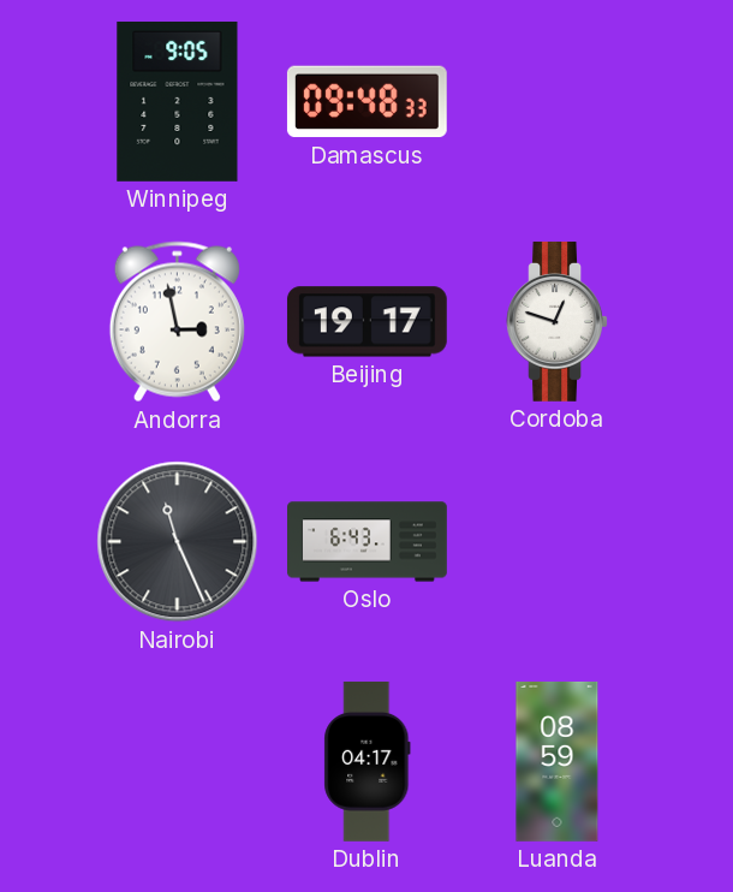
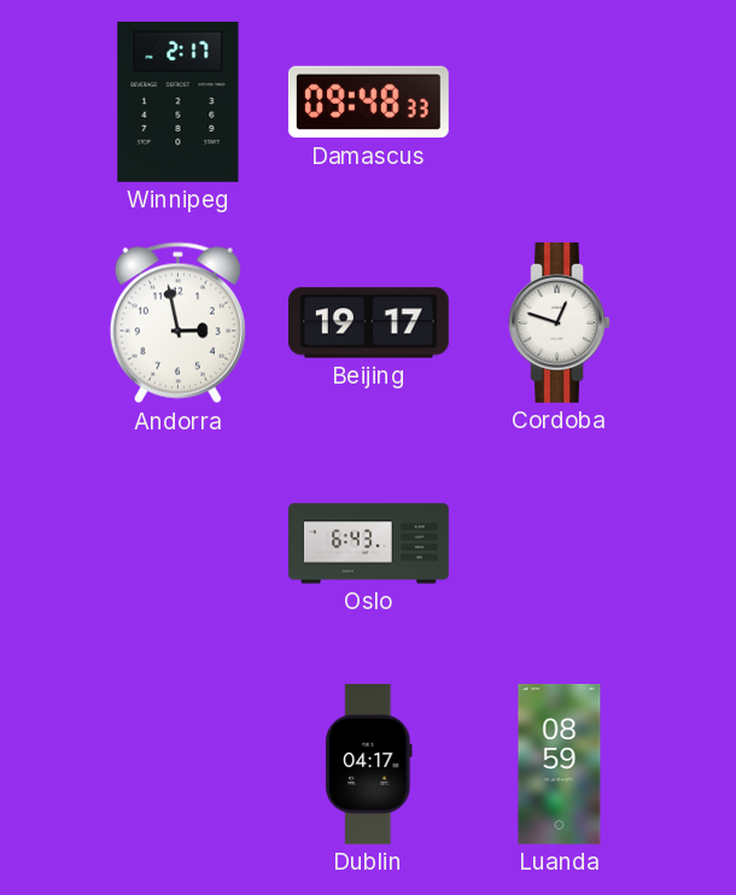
Winnipeg: 9:05 -> 2:17
Nairobi: 11:26 -> none
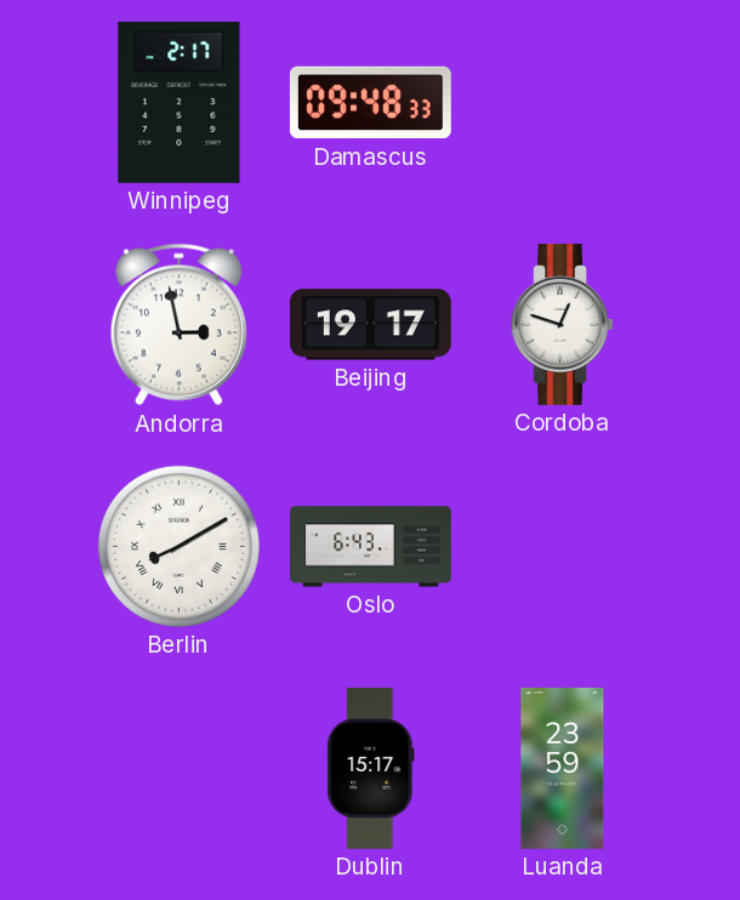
Berlin: none -> 8:10
Dublin: 04:17 -> 15:17
Luanda: 08:59 -> 23:59
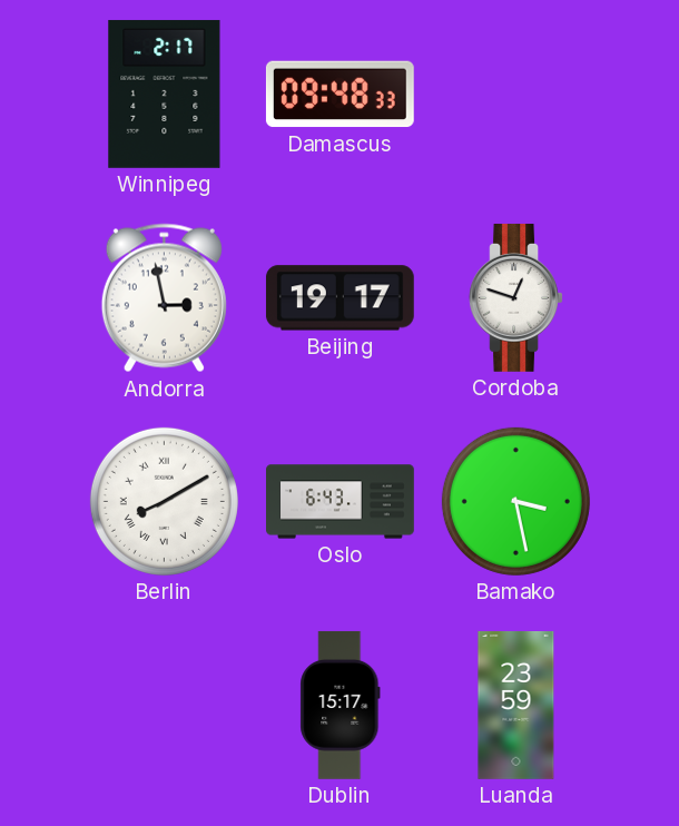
Bamako: none -> 3:28
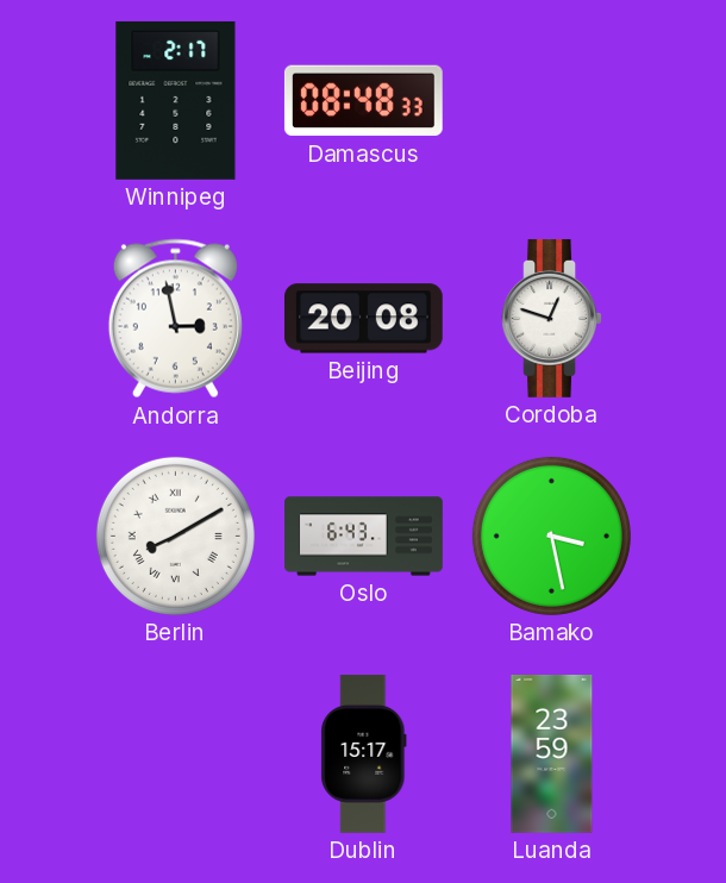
Damascus: 09:48 -> 08:48
Beijing: 19:17 -> 20:08
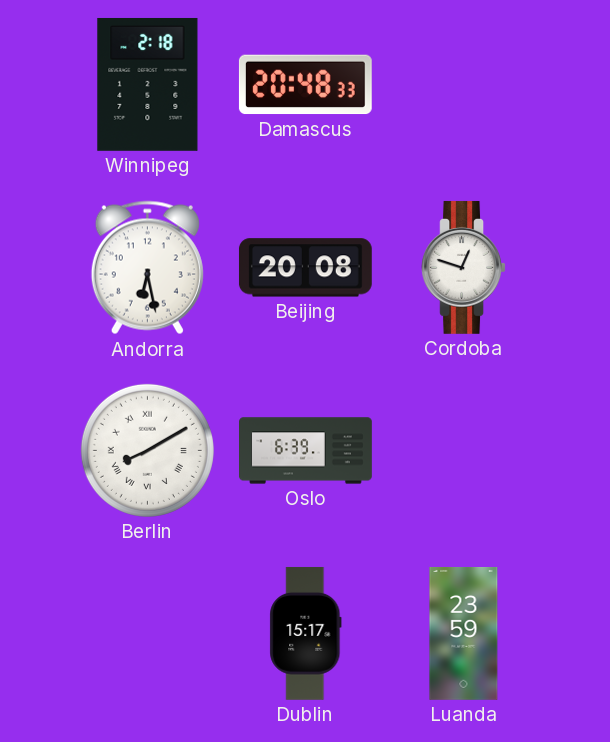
Winnipeg: 2:17 -> 2:18
Damascus: 08:48 -> 20:48
Andorra: 2:58 -> 6:28
Oslo: 6:43 -> 6:39
Bamako: 3:28 -> none
